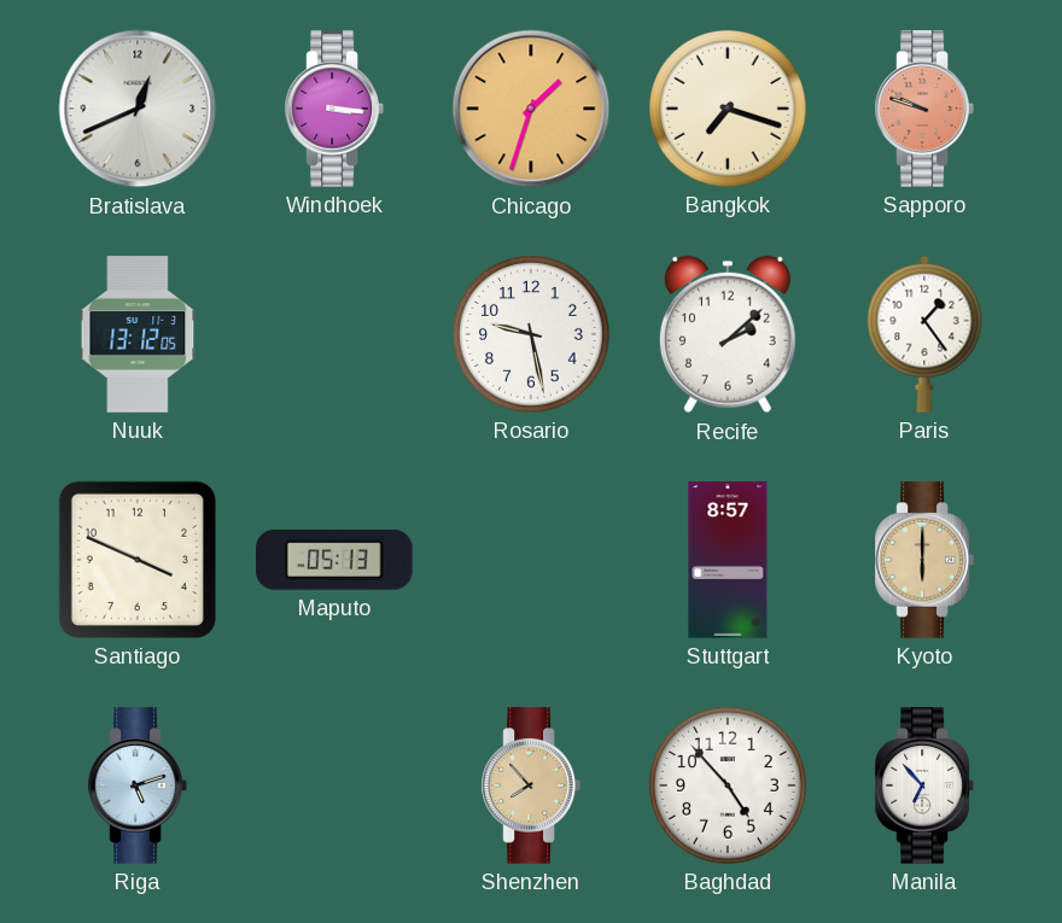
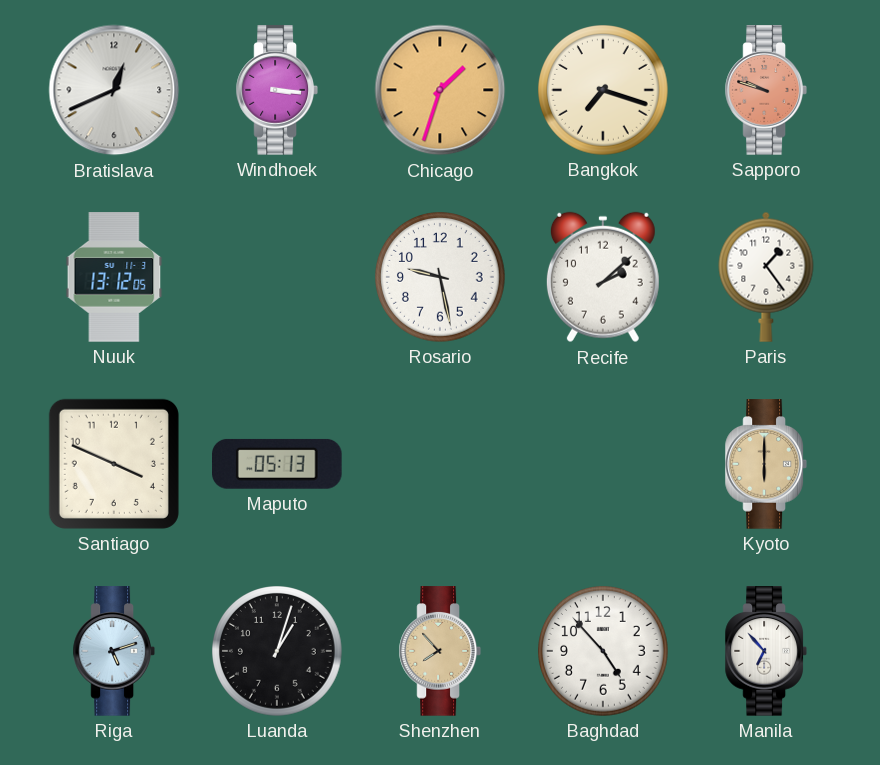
Stuttgart: 8:57 -> none
Luanda: none -> 1:03
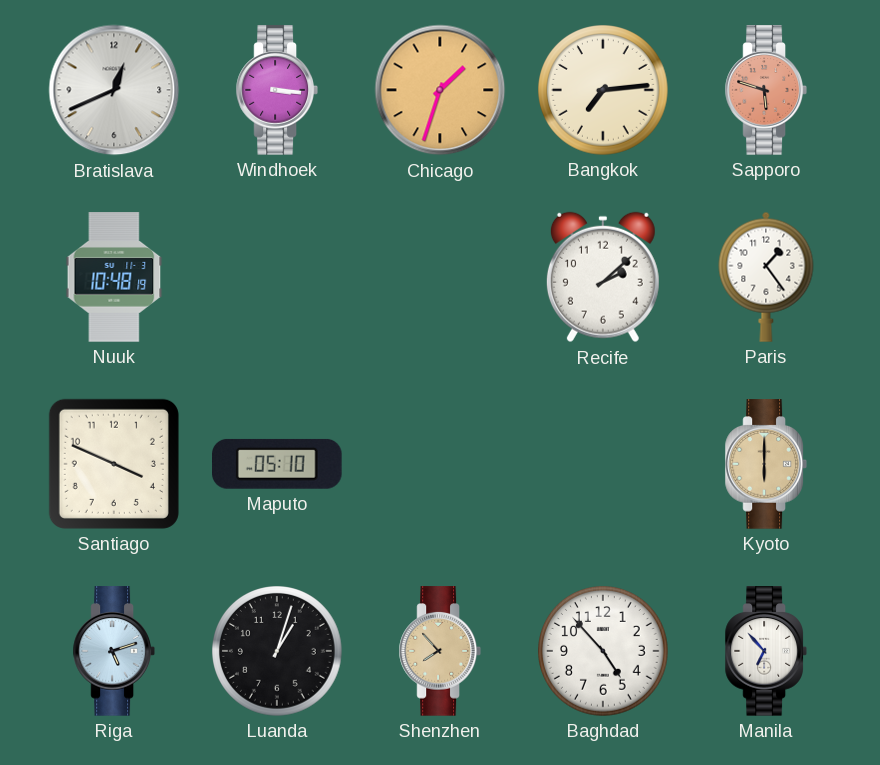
Bangkok: 7:18 -> 7:14
Sapporo: 9:48 -> 5:48
Nuuk: 13:12 -> 10:48
Rosario: 9:28 -> none
Maputo: 05:13 -> 05:10
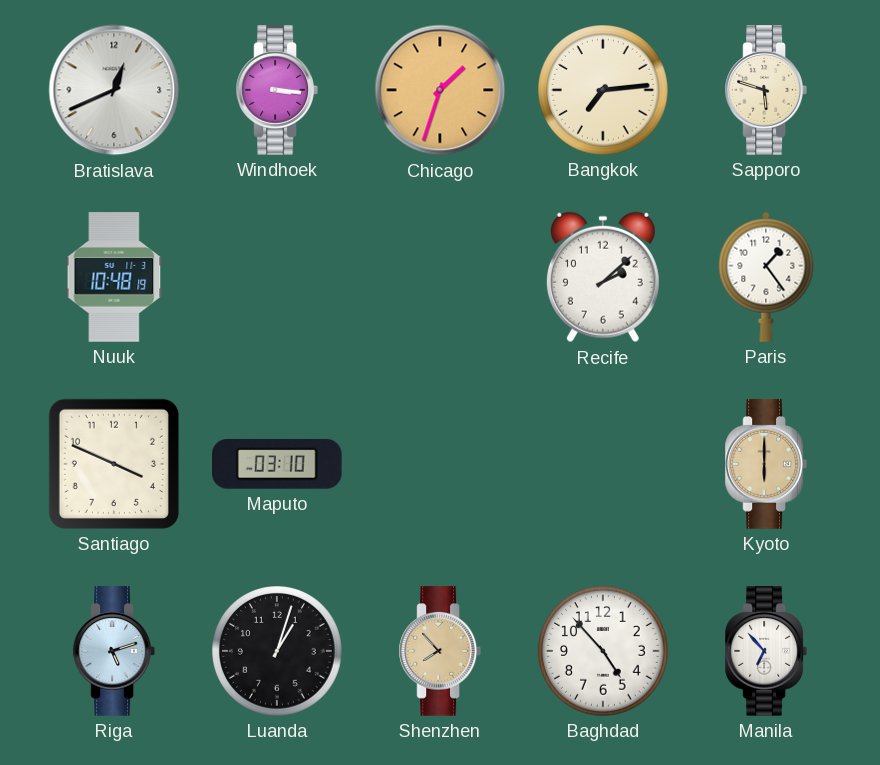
Sapporo dial: salmon -> cream
Maputo: 05:10 -> 03:10
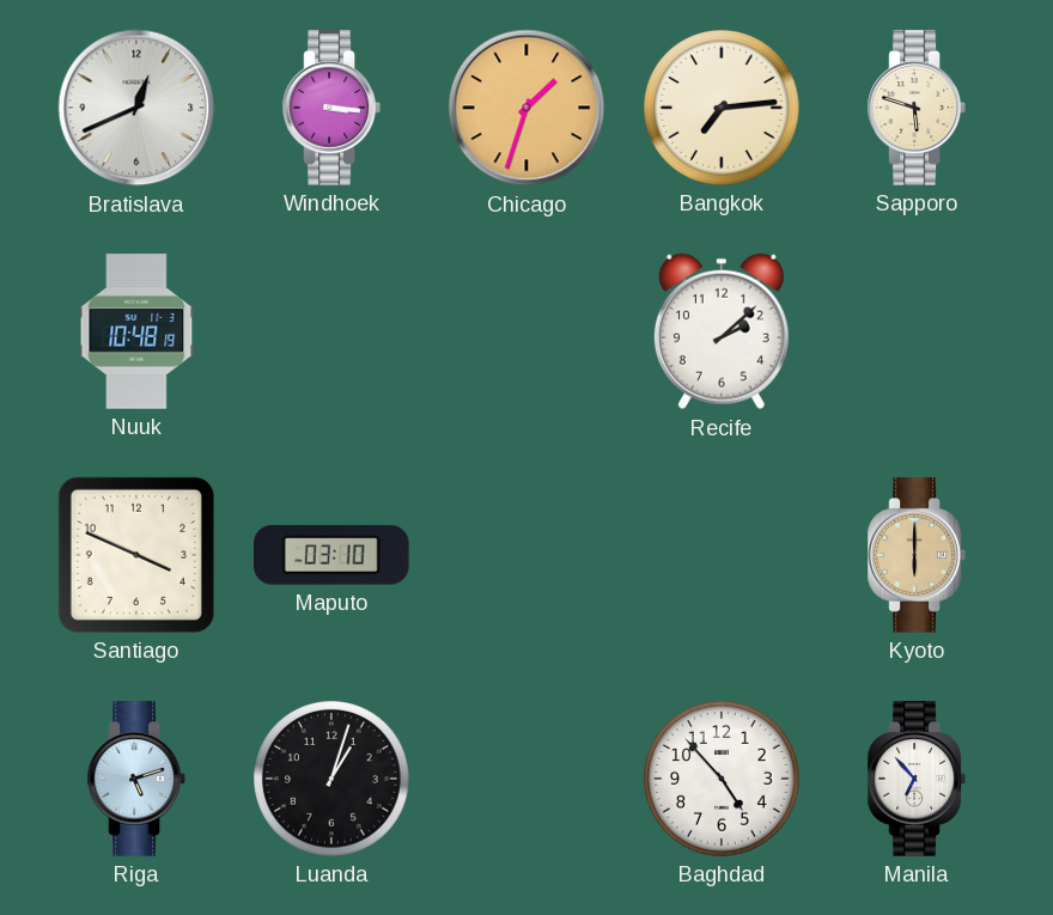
Paris: 1:24 -> none
Shenzhen: 7:53 -> none
